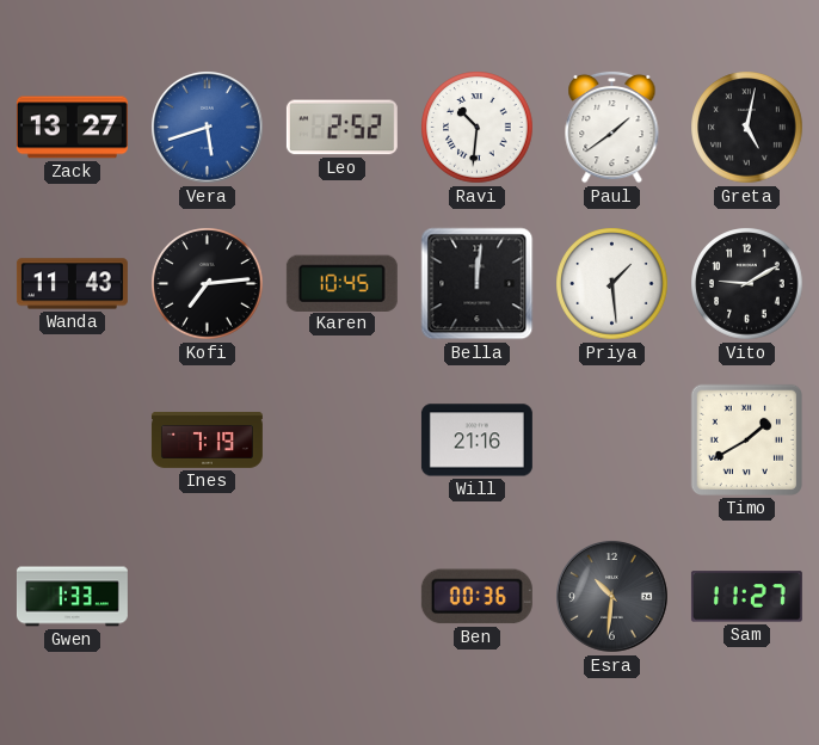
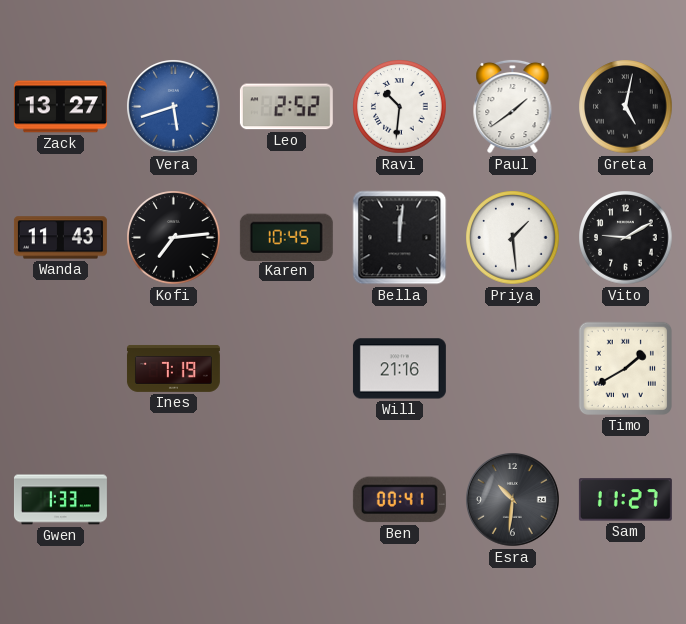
Ben: 00:36 -> 00:41
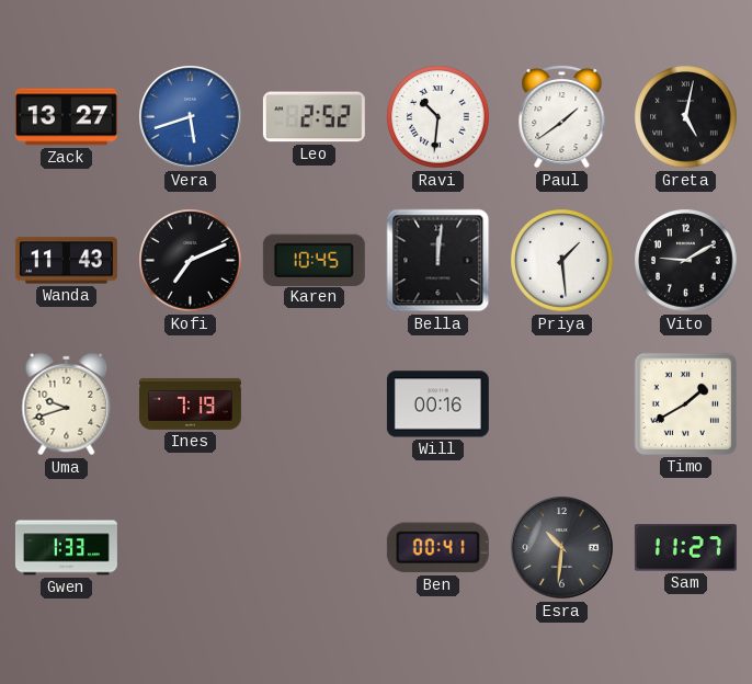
Kofi: 7:14 -> 7:11
Uma: none -> 9:42
Will: 21:16 -> 00:16
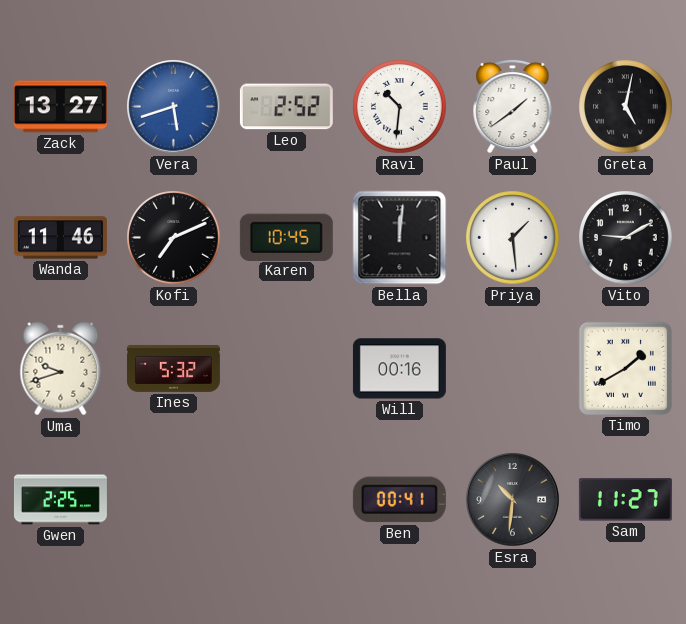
Wanda: 11:43 -> 11:46
Ines: 7:19 -> 5:32
Gwen: 1:33 -> 2:25
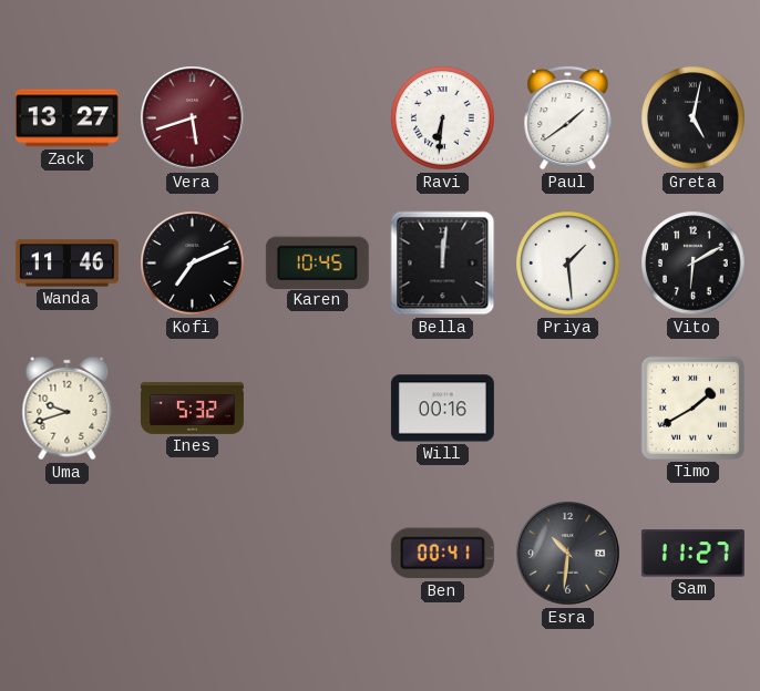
Vera dial: blue -> burgundy
Leo: 2:52 -> none
Ravi: 10:31 -> 6:31
Vito: 9:10 -> 6:10
Gwen: 2:25 -> none
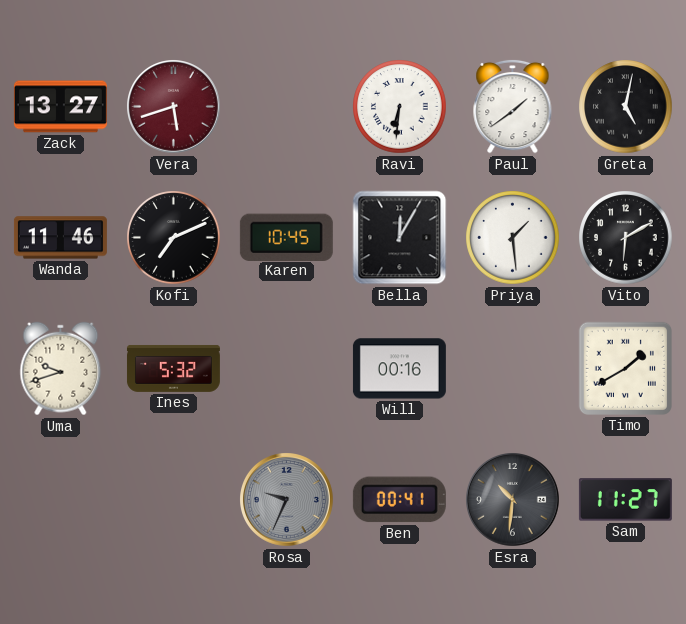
Bella: 12:01 -> 12:05
Rosa: none -> 9:34
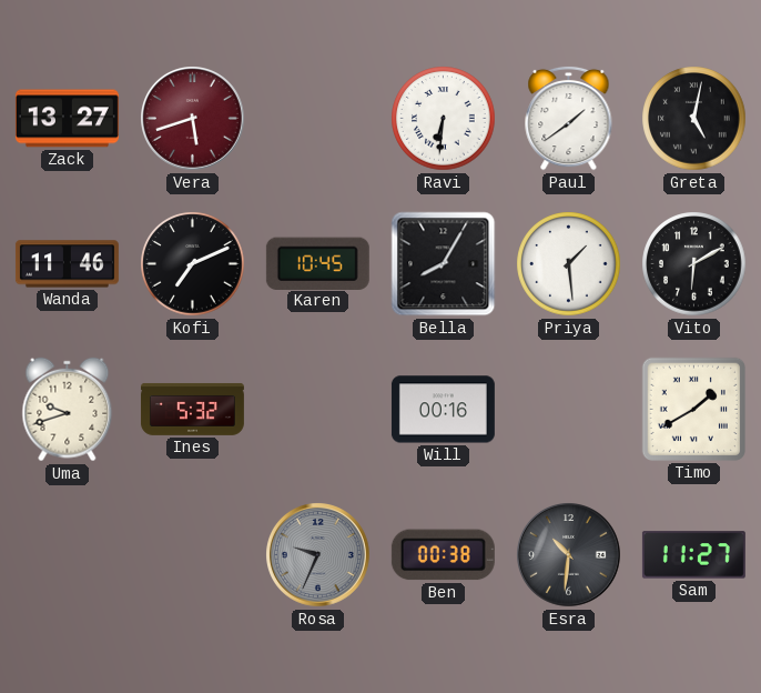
Bella: 12:05 -> 8:05
Ben: 00:41 -> 00:38
